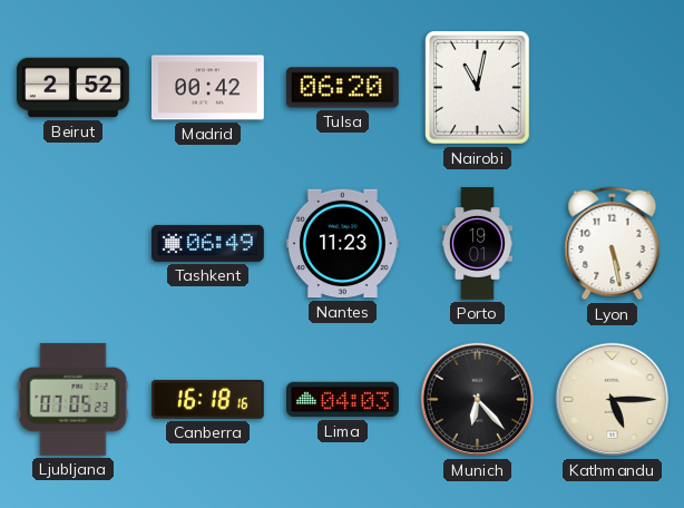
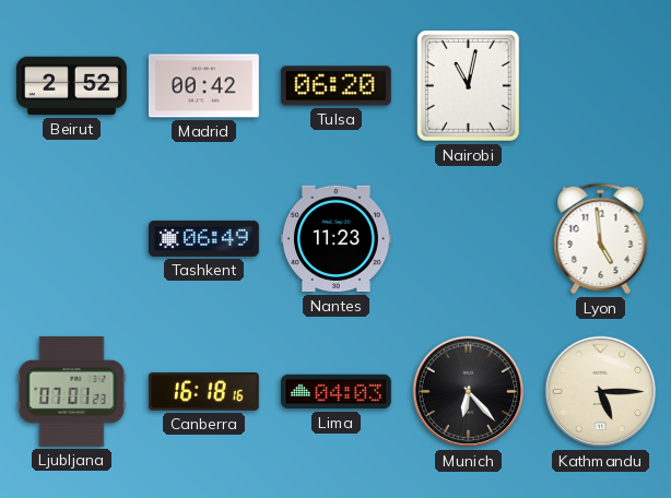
Porto: 19:01 -> none
Lyon: 5:28 -> 4:59
Ljubljana: 07:05 -> 07:01
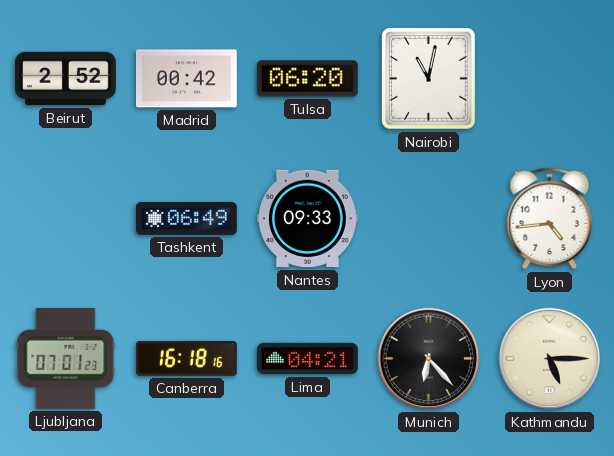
Nantes: 11:23 -> 09:33
Lyon: 4:59 -> 4:44
Lima: 04:03 -> 04:21
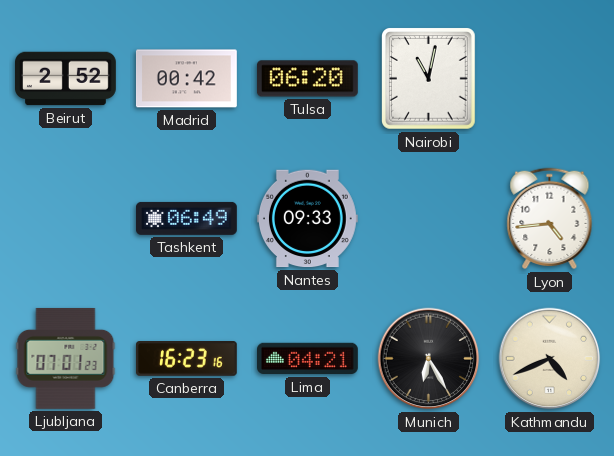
Canberra: 16:18 -> 16:23
Munich: 6:23 -> 6:25
Kathmandu: 5:15 -> 4:41
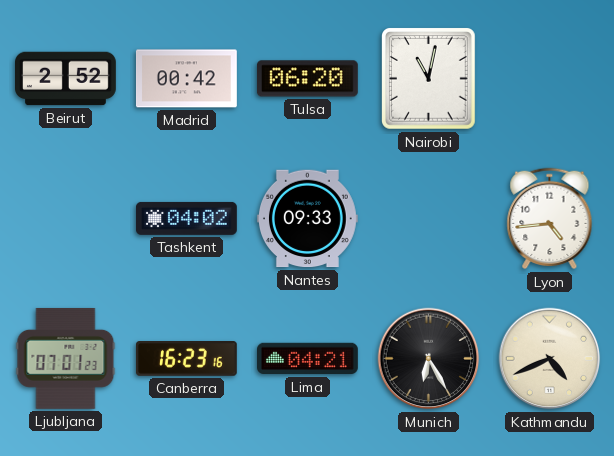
Tashkent: 06:49 -> 04:02
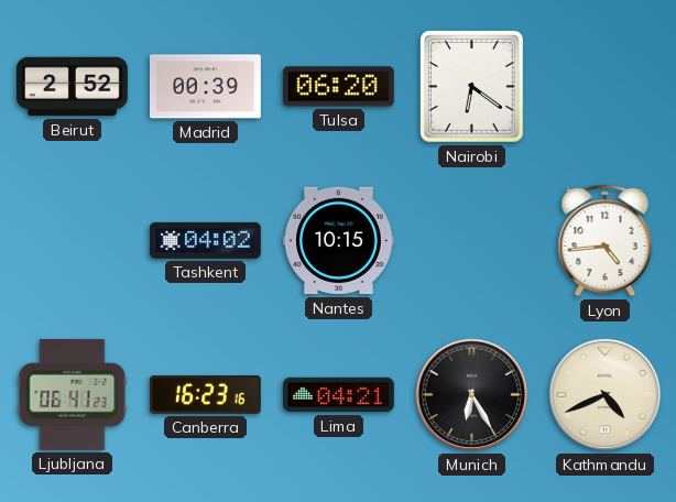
Madrid: 00:42 -> 00:39
Nairobi: 11:02 -> 6:21
Nantes: 09:33 -> 10:15
Ljubljana: 07:01 -> 06:41
